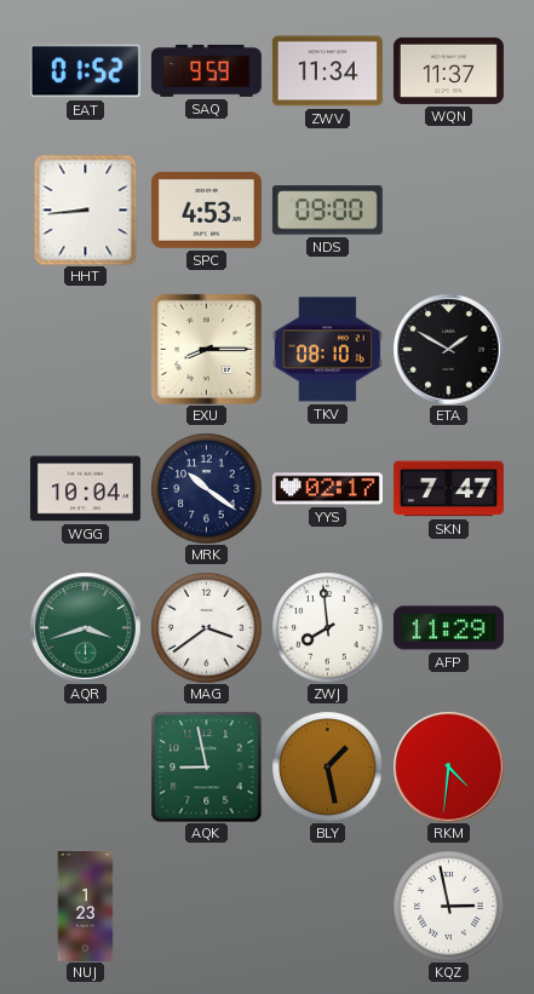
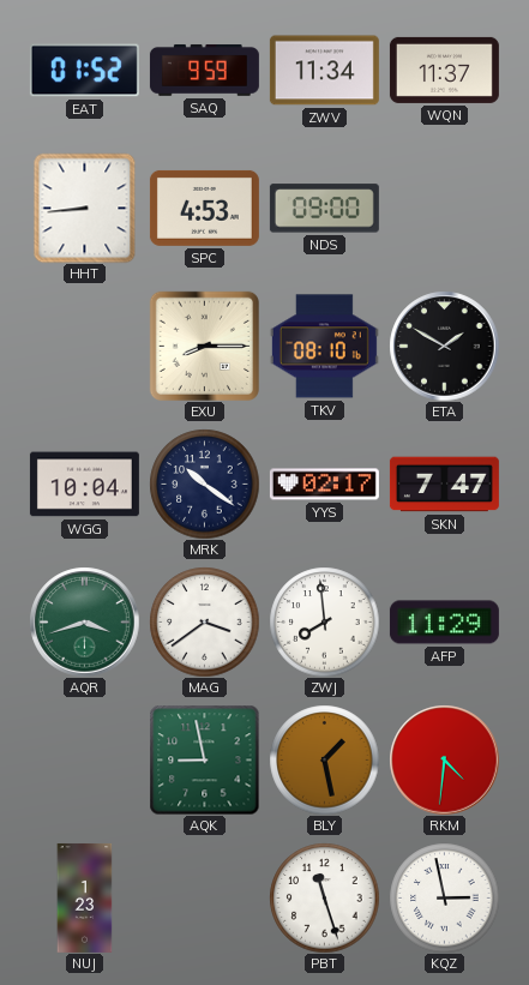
PBT: none -> 11:27
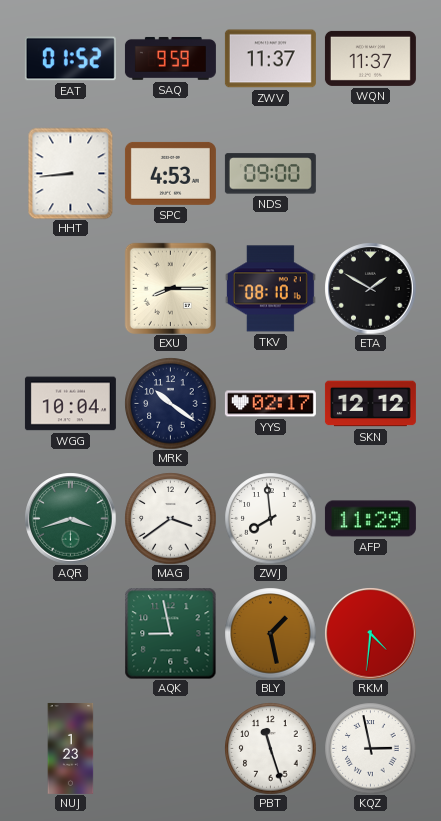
ZWV: 11:34 -> 11:37
SKN: 7:47 -> 12:12
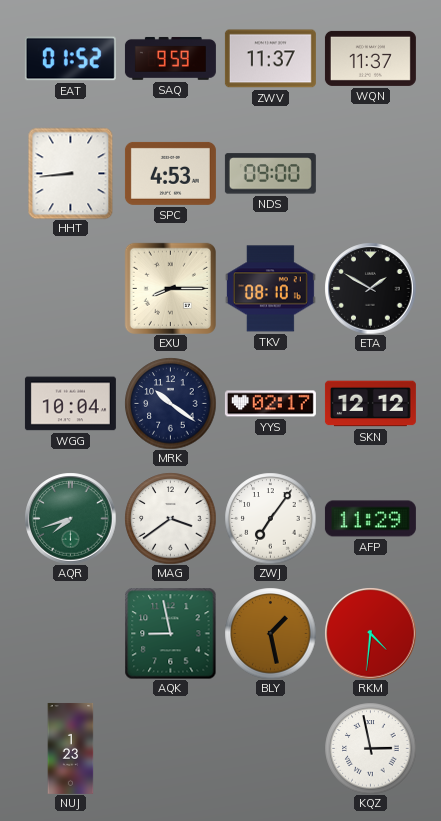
AQR: 3:42 -> 7:42
ZWJ: 7:59 -> 7:06
PBT: 11:27 -> none
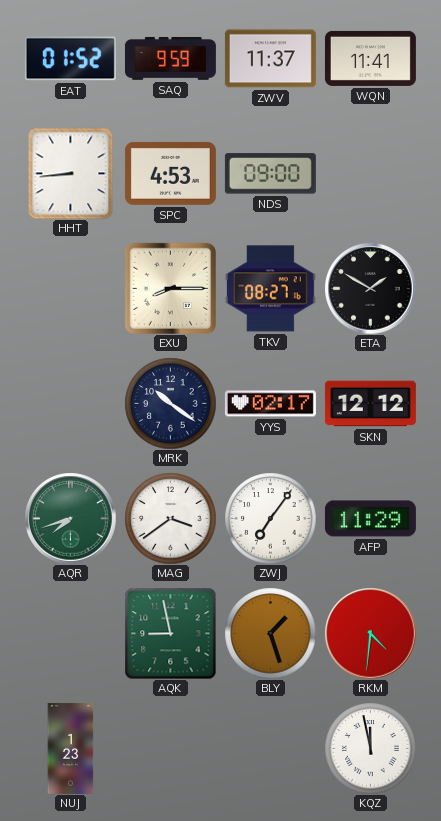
WQN: 11:37 -> 11:41
TKV: 08:10 -> 08:27
WGG: 10:04 -> none
BLY: 1:28 -> 1:27
KQZ: 2:58 -> 11:58
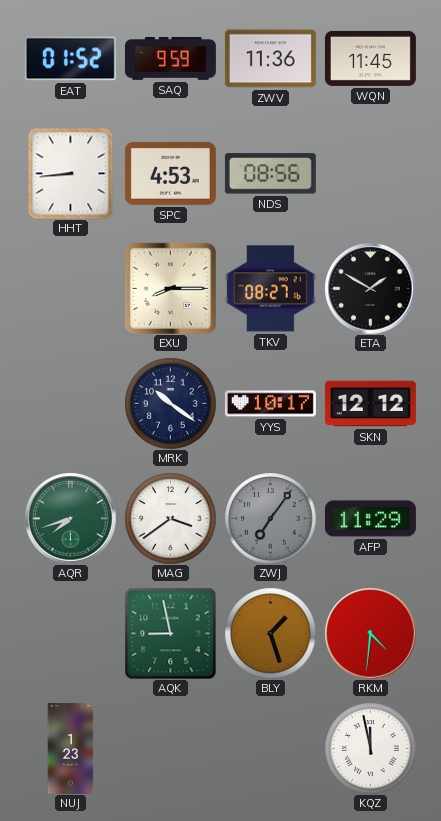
ZWV: 11:37 -> 11:36
WQN: 11:41 -> 11:45
NDS: 09:00 -> 08:56
YYS: 02:17 -> 10:17
ZWJ dial: white -> grey
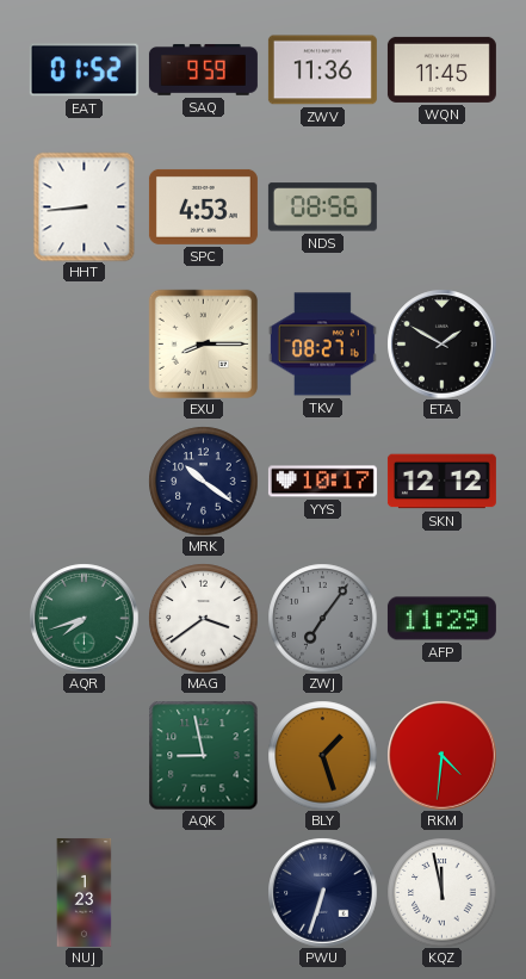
PWU: none -> 6:33
